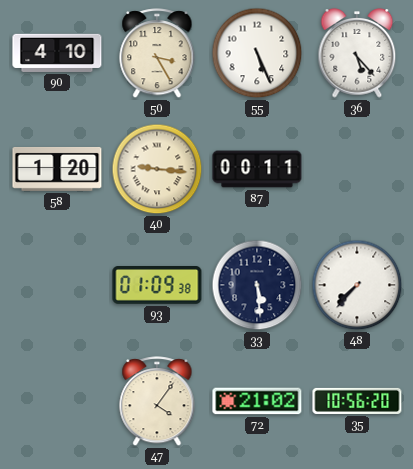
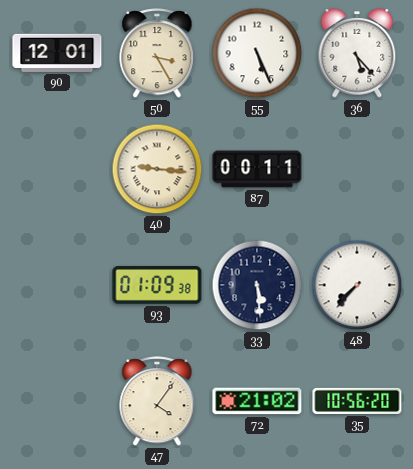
90: 4:10 -> 12:01
58: 1:20 -> none
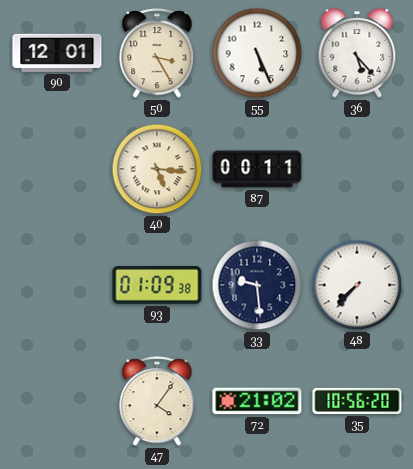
40: 9:16 -> 5:16
33: 5:29 -> 9:29
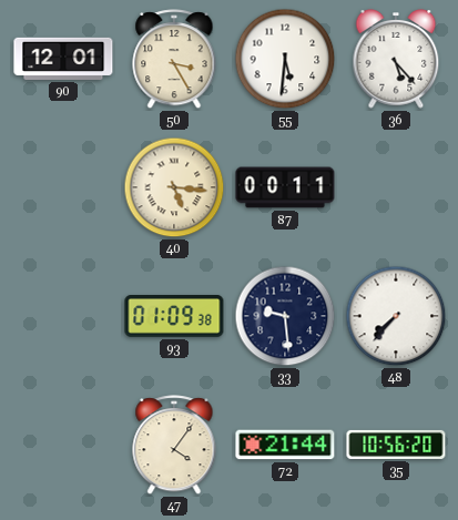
55: 5:26 -> 5:31
72: 21:02 -> 21:44
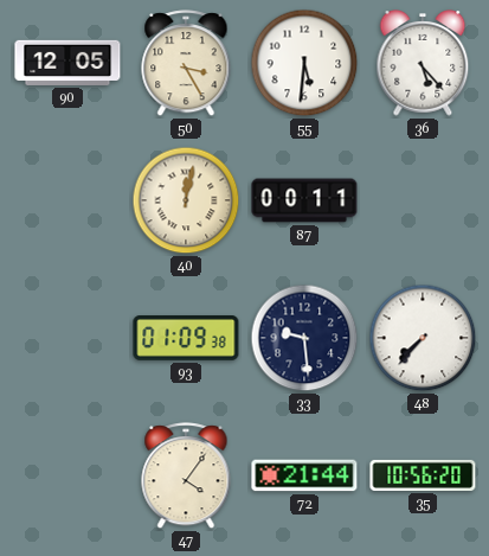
90: 12:01 -> 12:05
40: 5:16 -> 12:02
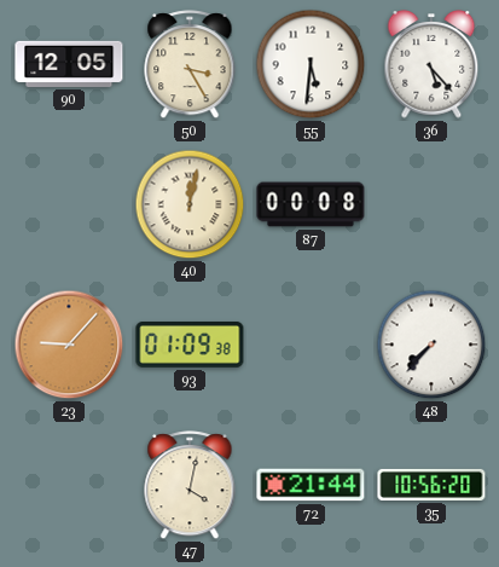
87: 00:11 -> 00:08
23: none -> 9:07
33: 9:29 -> none
47: 4:06 -> 4:02
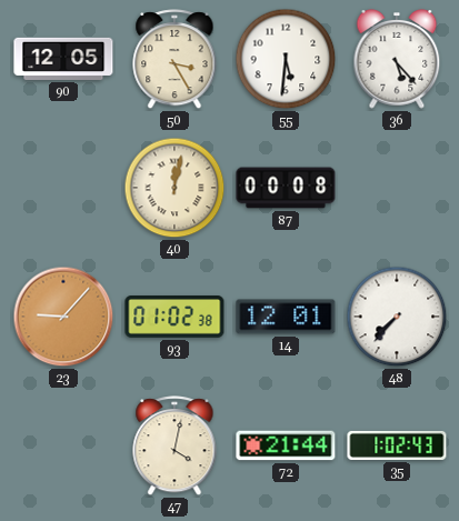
93: 01:09 -> 01:02
14: none -> 12:01
35: 10:56 -> 1:02
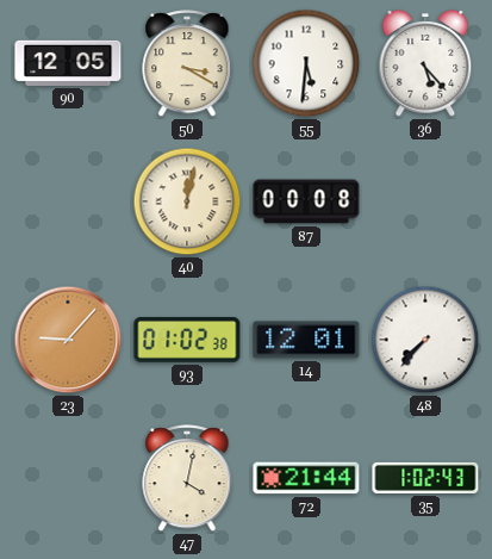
50: 3:25 -> 3:20
